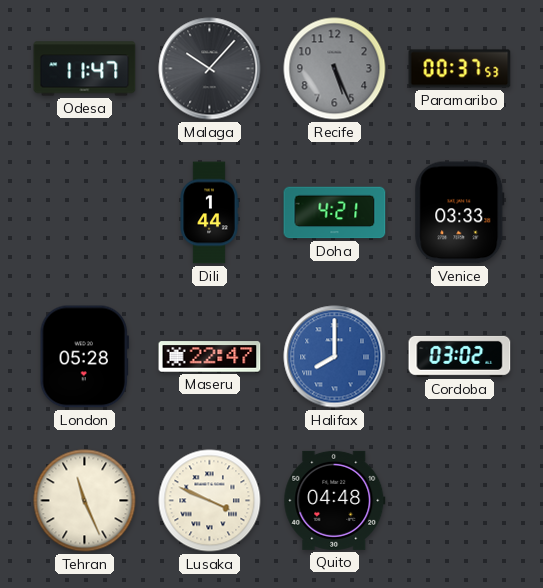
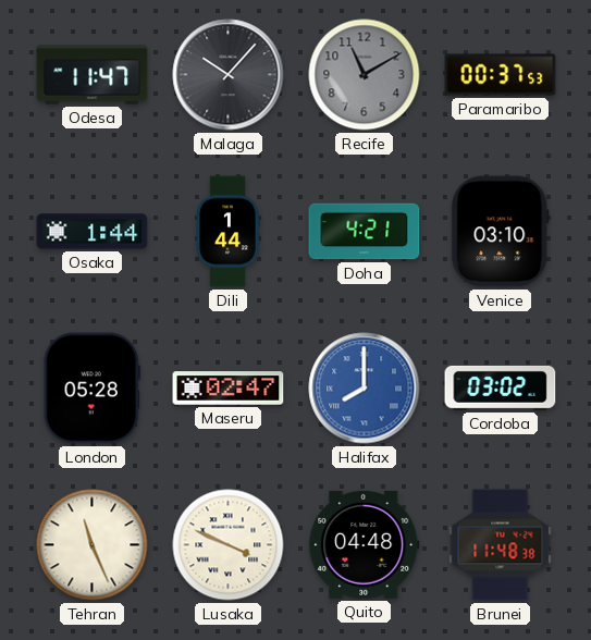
Recife: 5:26 -> 11:10
Osaka: none -> 1:44
Venice: 03:33 -> 03:10
Maseru: 22:47 -> 02:47
Brunei: none -> 11:48
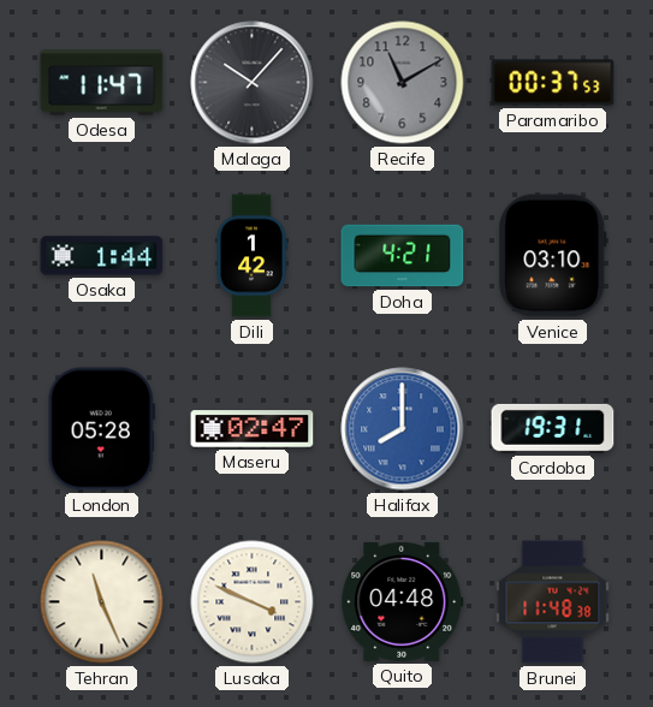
Dili: 1:44 -> 1:42
Cordoba: 03:02 -> 19:31
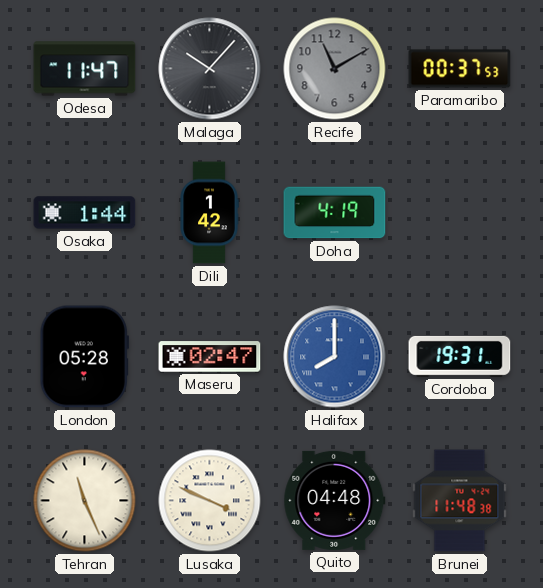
Doha: 4:21 -> 4:19
Venice: 03:10 -> none
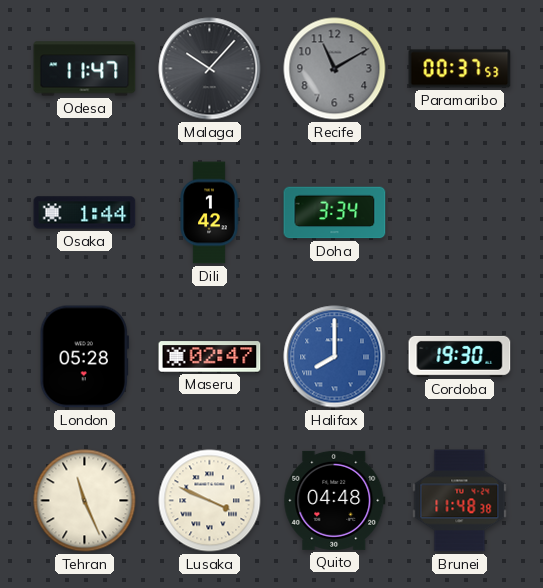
Doha: 4:19 -> 3:34
Cordoba: 19:31 -> 19:30
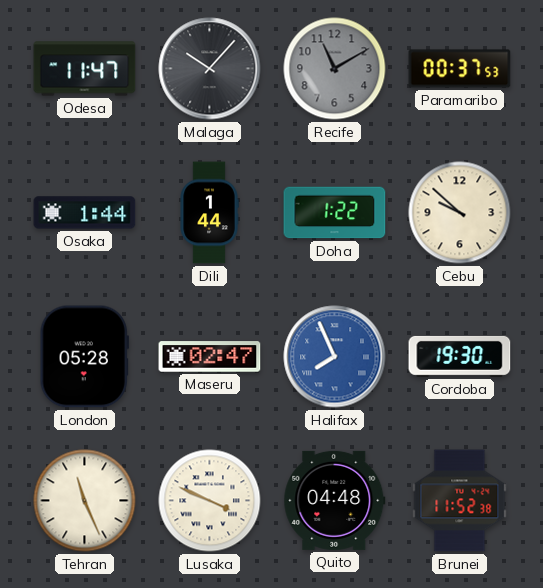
Dili: 1:42 -> 1:44
Doha: 3:34 -> 1:22
Cebu: none -> 9:52
Halifax: 8:00 -> 7:56
Brunei: 11:48 -> 11:52
